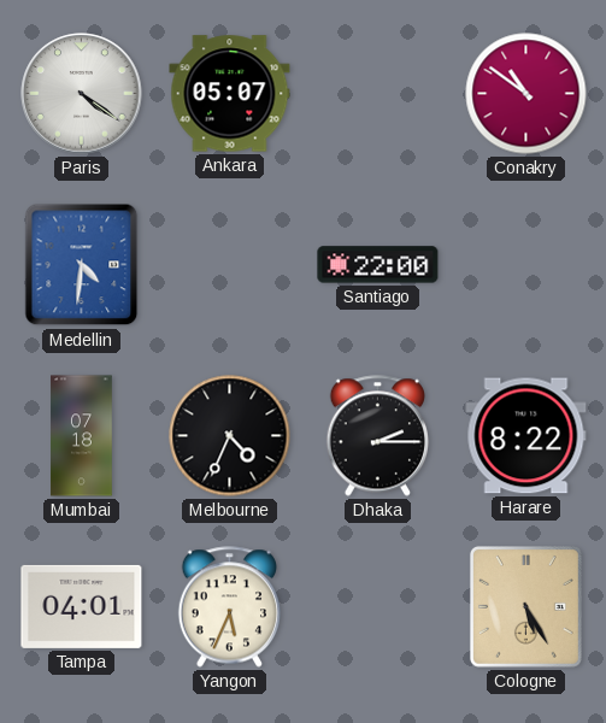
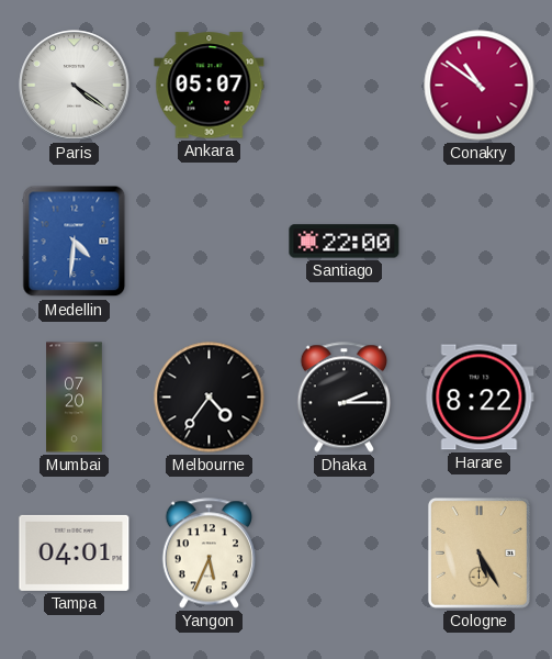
Mumbai: 07:18 -> 07:20
Melbourne: 4:34 -> 4:36
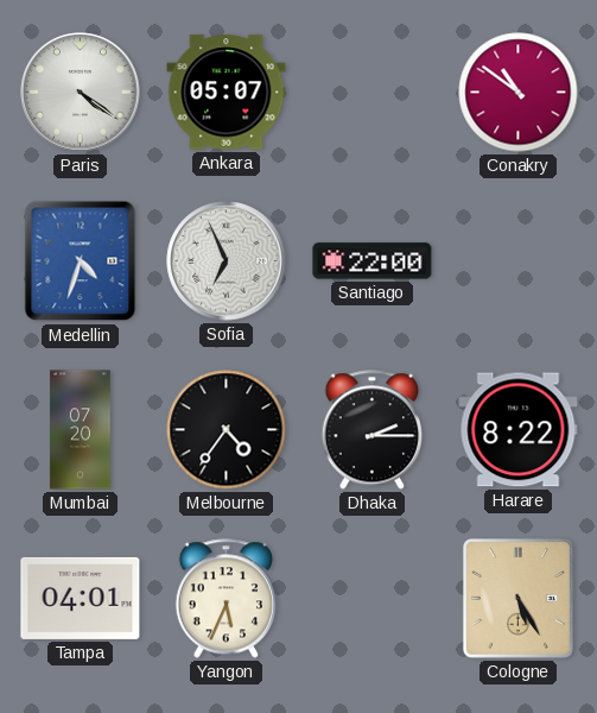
Medellin: 4:31 -> 4:33
Sofia: none -> 6:56
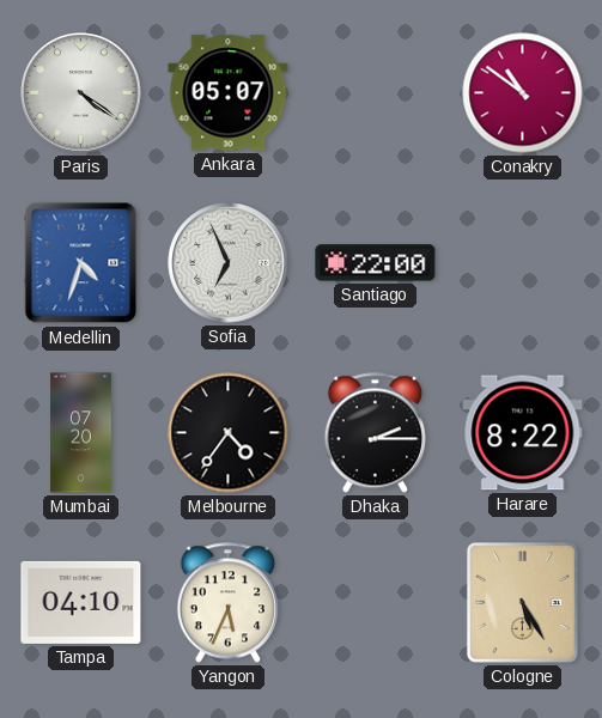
Tampa: 04:01 -> 04:10
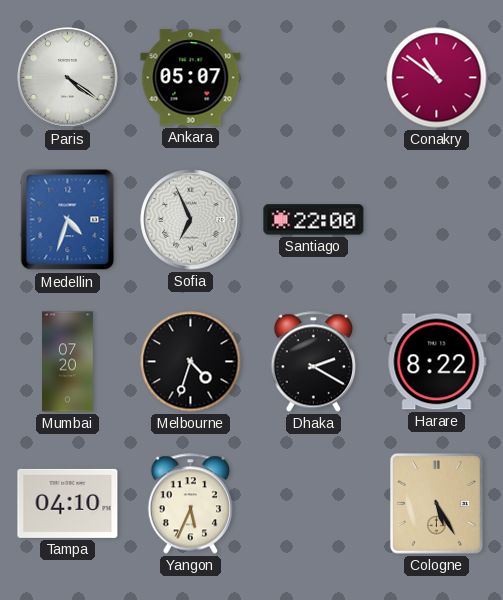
Melbourne: 4:36 -> 4:33
Dhaka: 2:15 -> 2:20
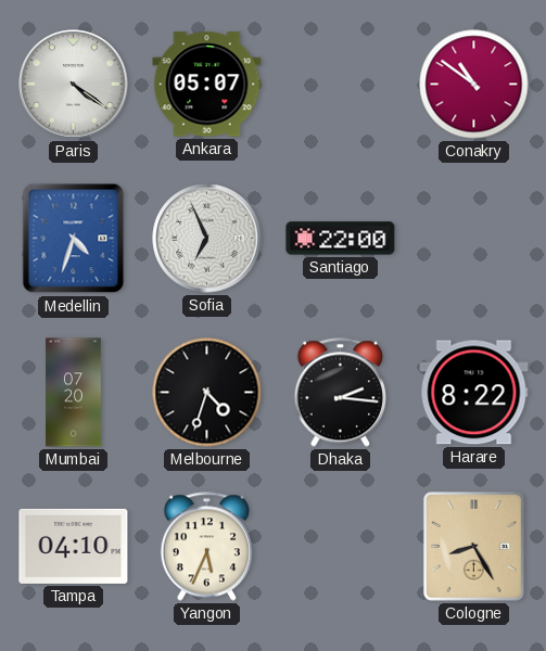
Dhaka: 2:20 -> 2:16
Cologne: 5:25 -> 8:25
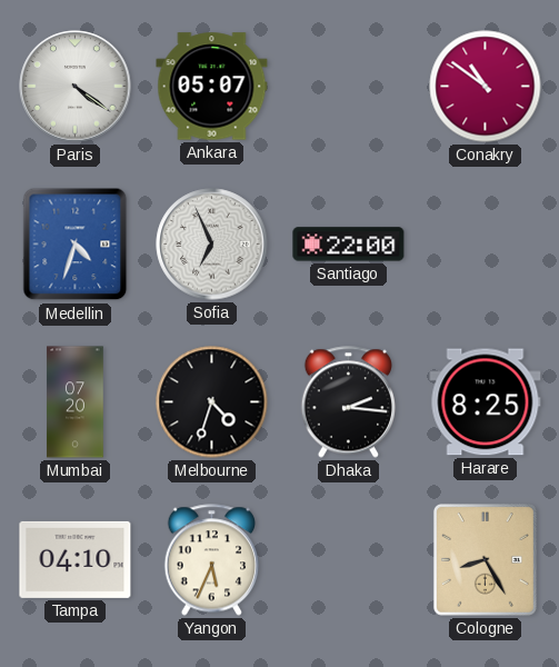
Harare: 8:22 -> 8:25
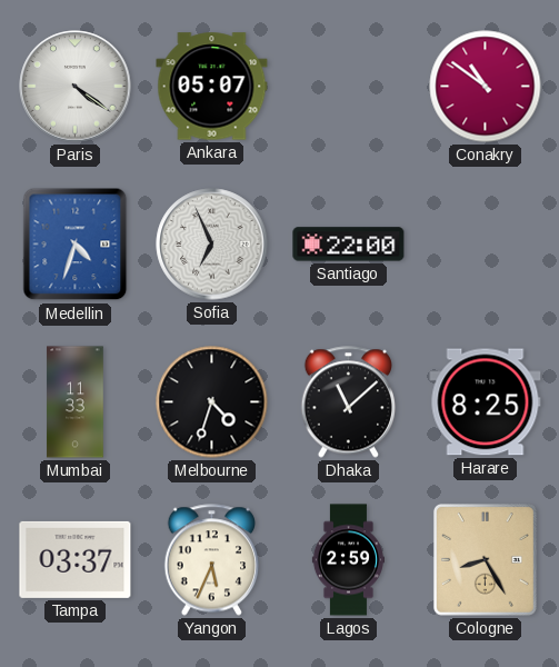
Mumbai: 07:20 -> 11:33
Dhaka: 2:16 -> 11:08
Tampa: 04:10 -> 03:37
Lagos: none -> 2:59
